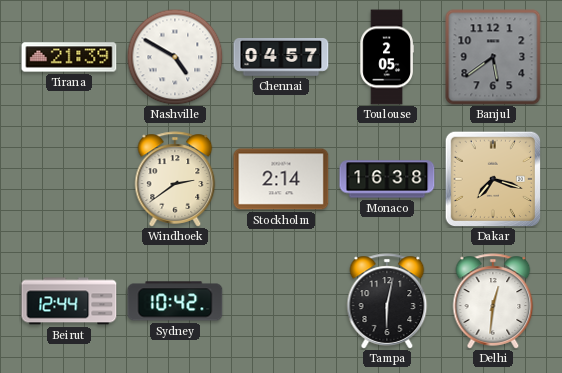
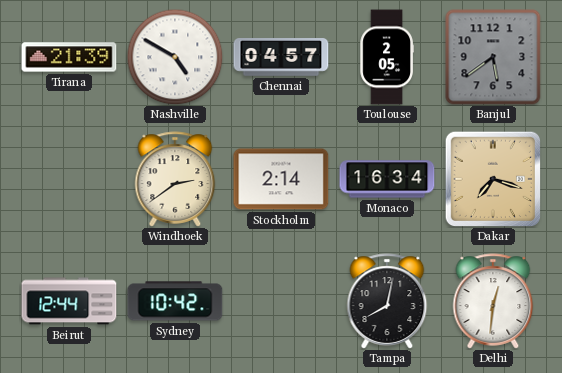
Monaco: 16:38 -> 16:34
Tampa: 6:02 -> 8:02
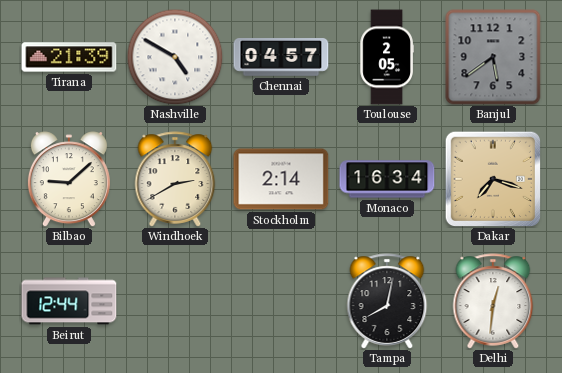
Bilbao: none -> 9:08
Windhoek: 2:39 -> 2:40
Sydney: 10:42 -> none
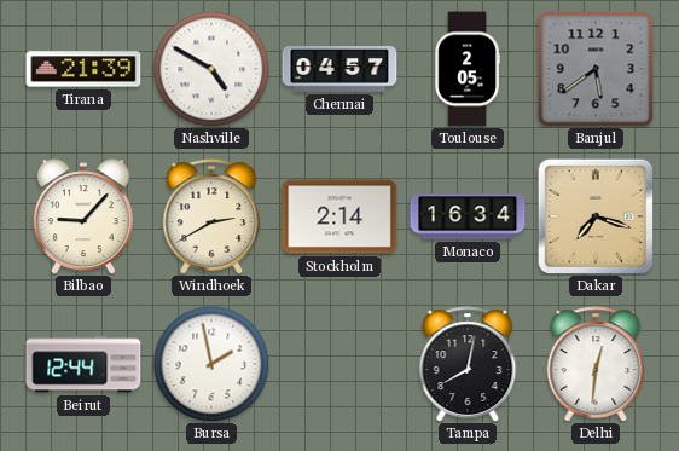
Bilbao: 9:08 -> 9:07
Bursa: none -> 1:58
